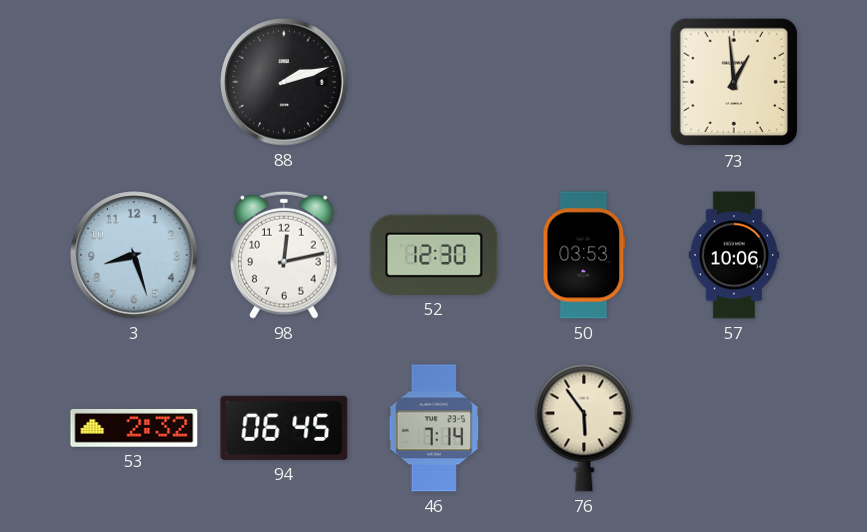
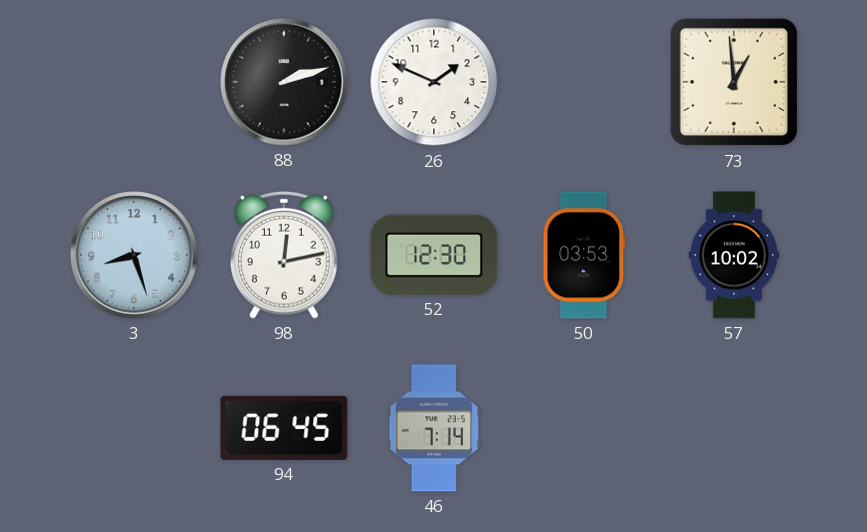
26: none -> 1:49
57: 10:06 -> 10:02
53: 2:32 -> none
76: 5:54 -> none
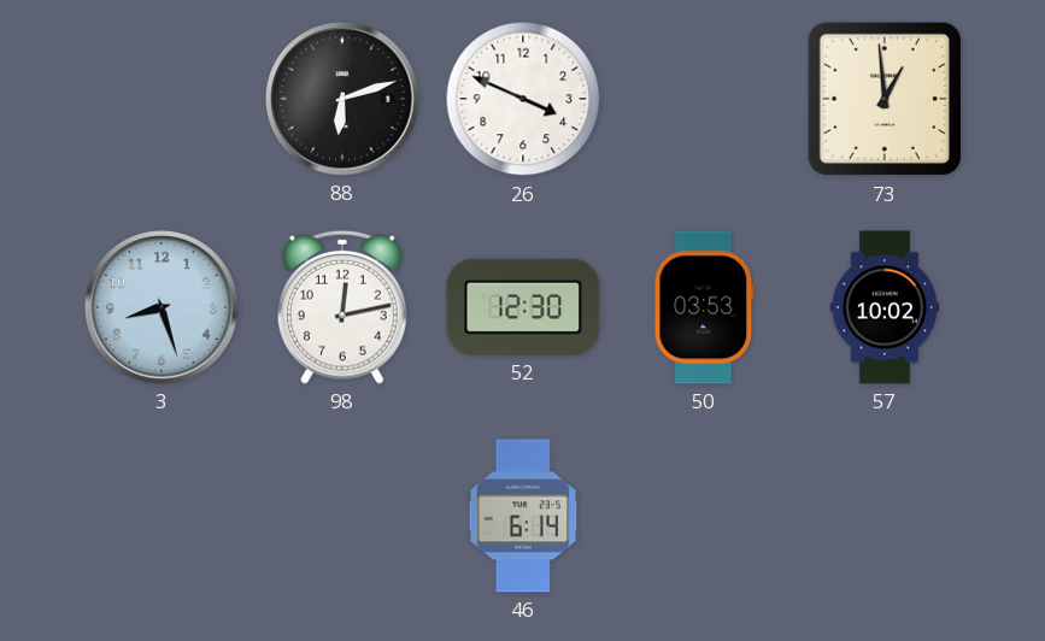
88: 2:12 -> 6:12
26: 1:49 -> 3:49
94: 06:45 -> none
46: 7:14 -> 6:14
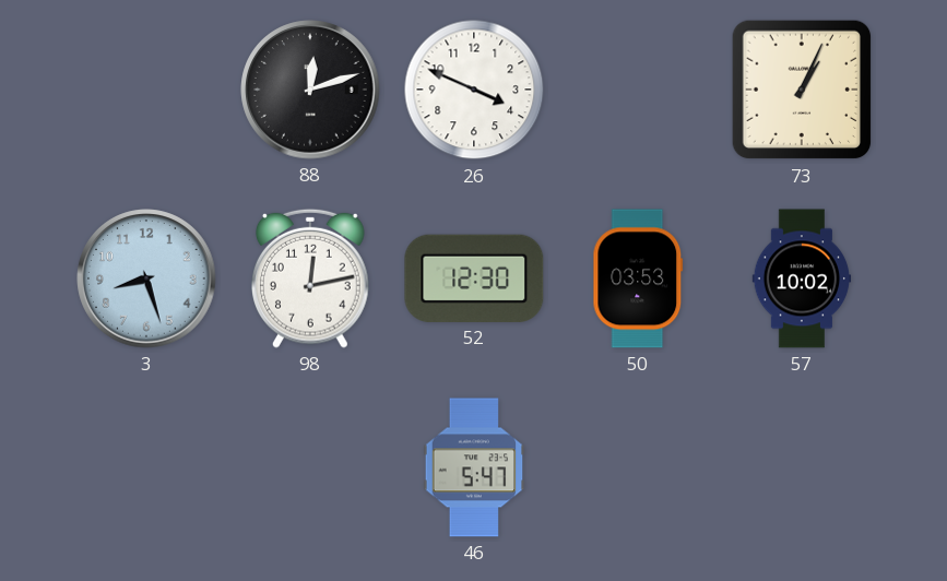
88: 6:12 -> 12:12
73: 12:59 -> 1:04
46: 6:14 -> 5:47
